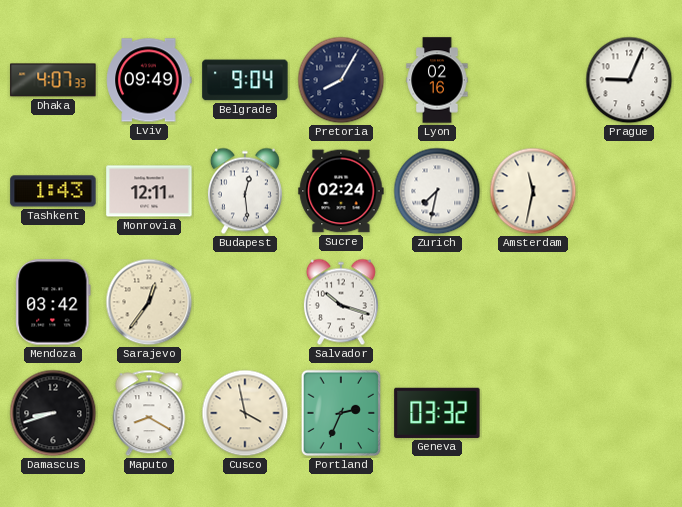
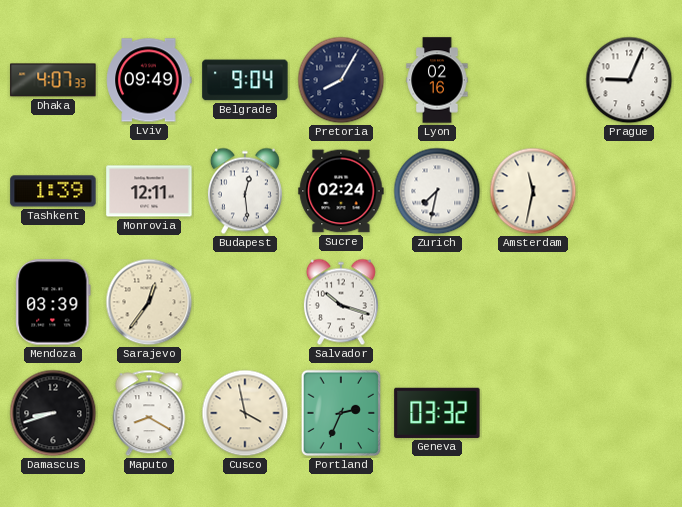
Tashkent: 1:43 -> 1:39
Mendoza: 03:42 -> 03:39
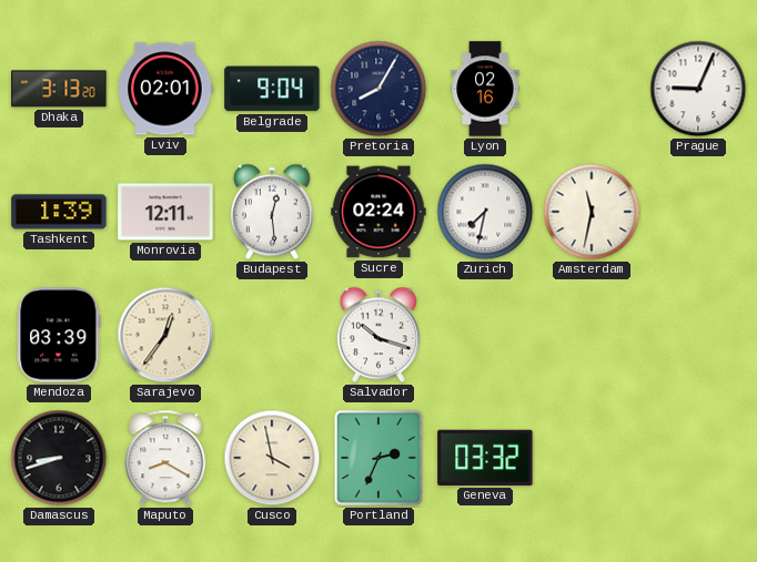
Dhaka: 4:07 -> 3:13
Lviv: 09:49 -> 02:01
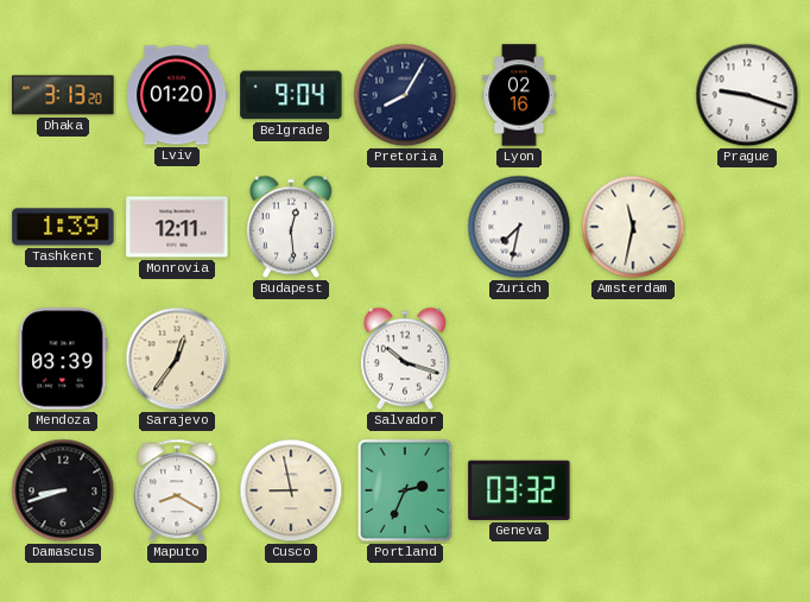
Lviv: 02:01 -> 01:20
Prague: 9:04 -> 9:18
Sucre: 02:24 -> none
Cusco: 3:58 -> 8:58
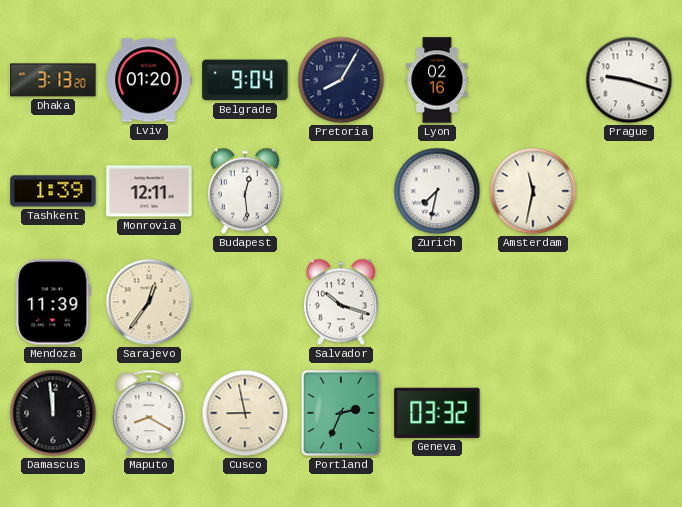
Mendoza: 03:39 -> 11:39
Damascus: 8:42 -> 11:59
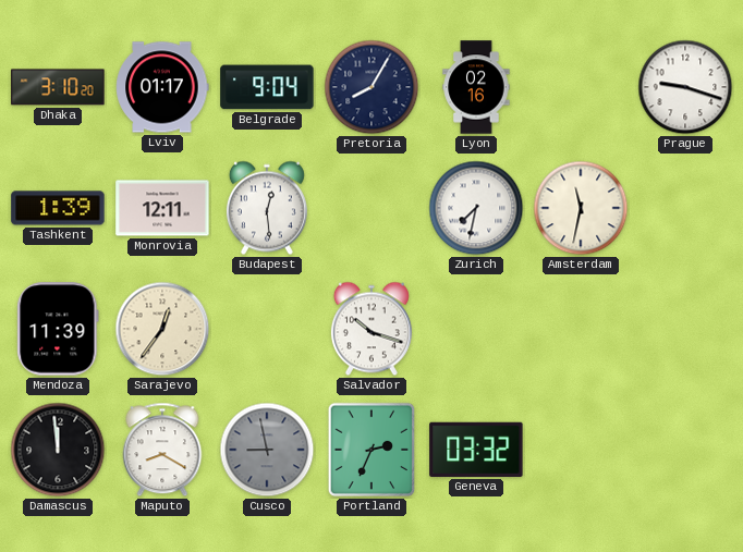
Dhaka: 3:13 -> 3:10
Lviv: 01:20 -> 01:17
Cusco dial: cream -> grey
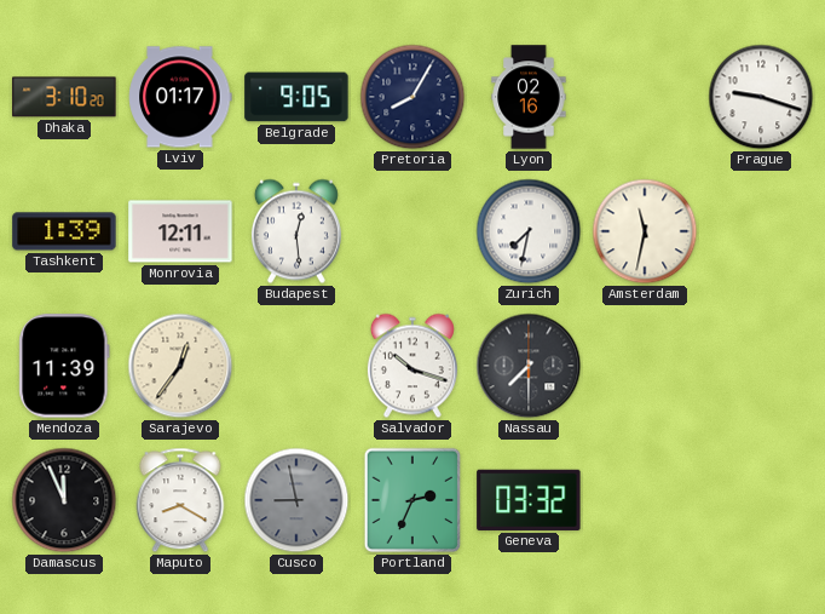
Belgrade: 9:04 -> 9:05
Nassau: none -> 7:30
Damascus: 11:59 -> 11:56
